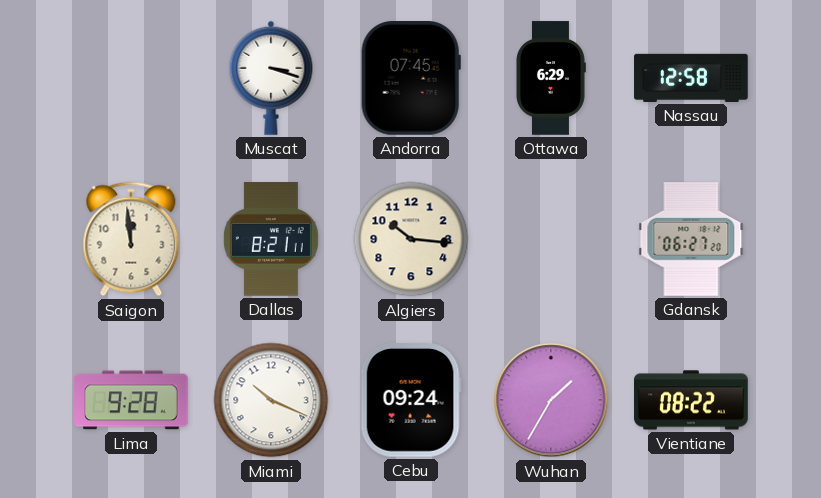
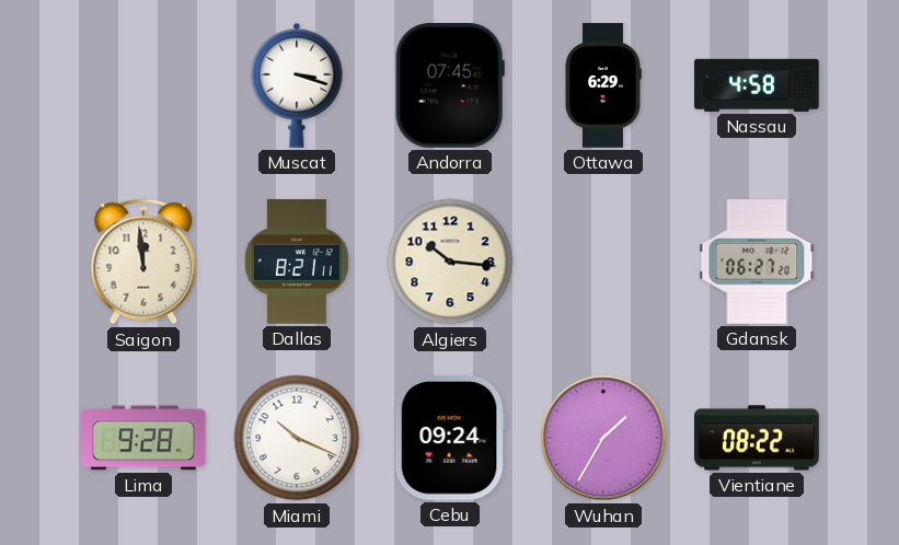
Nassau: 12:58 -> 4:58
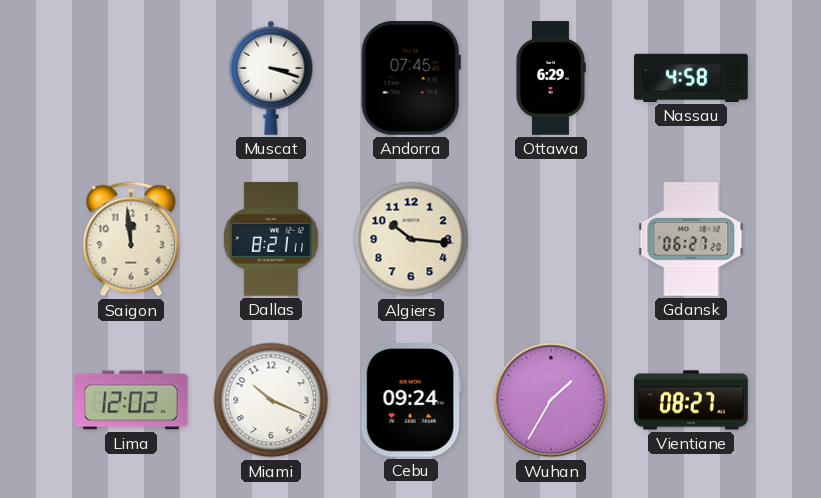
Lima: 9:28 -> 12:02
Vientiane: 08:22 -> 08:27
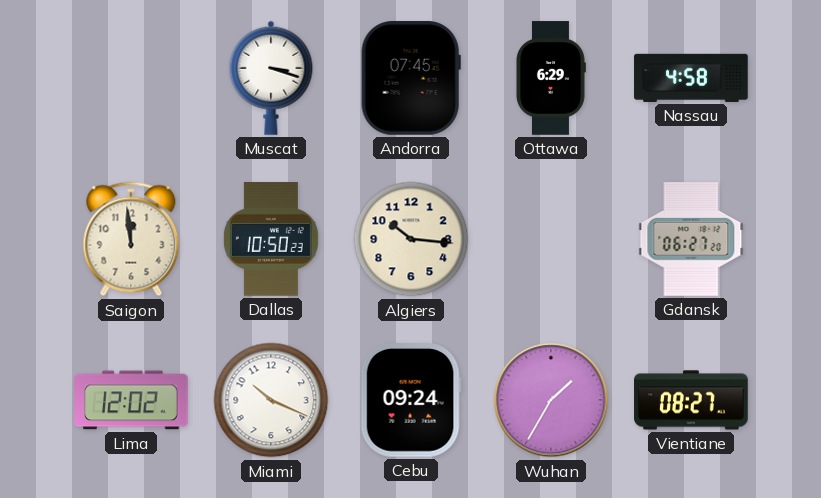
Dallas: 8:21 -> 10:50
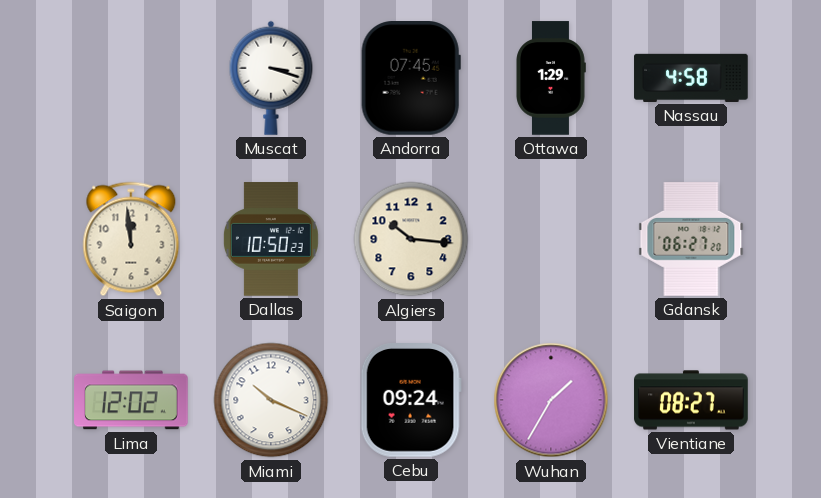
Ottawa: 6:29 -> 1:29
